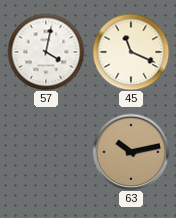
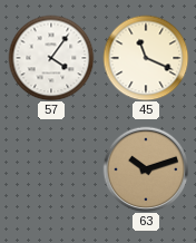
57: 4:02 -> 4:06
63: 10:13 -> 10:12
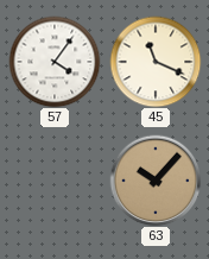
63: 10:12 -> 10:07
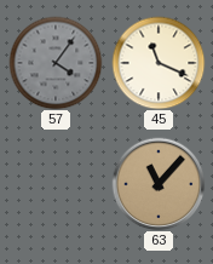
57 dial: white -> grey
63: 10:07 -> 11:07
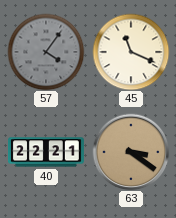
40: none -> 22:21
63: 11:07 -> 3:21
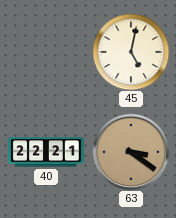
57: 4:06 -> none
45: 11:19 -> 5:02
